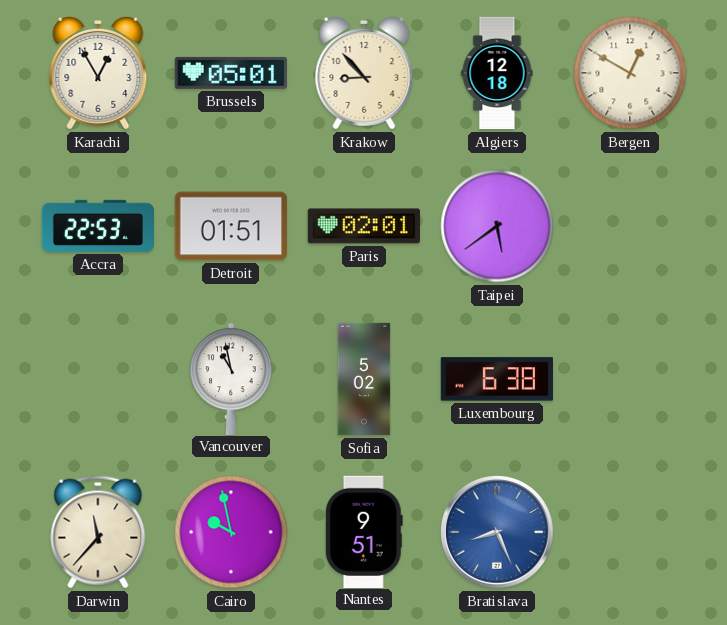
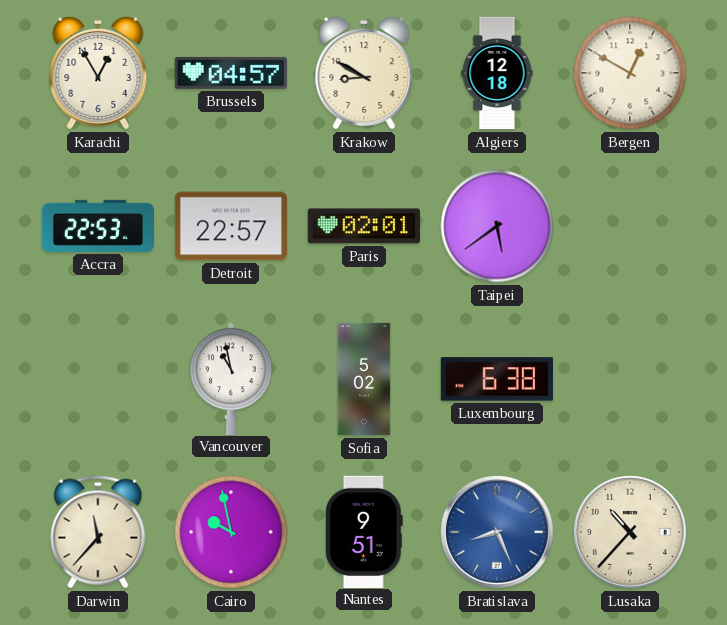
Brussels: 05:01 -> 04:57
Krakow: 8:53 -> 8:50
Detroit: 01:51 -> 22:57
Lusaka: none -> 10:37
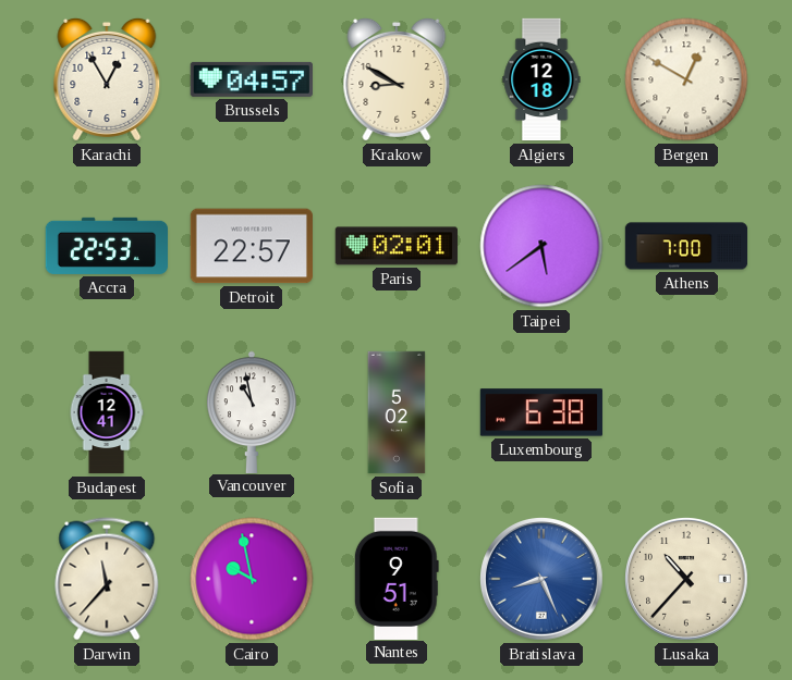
Athens: none -> 7:00
Budapest: none -> 12:41
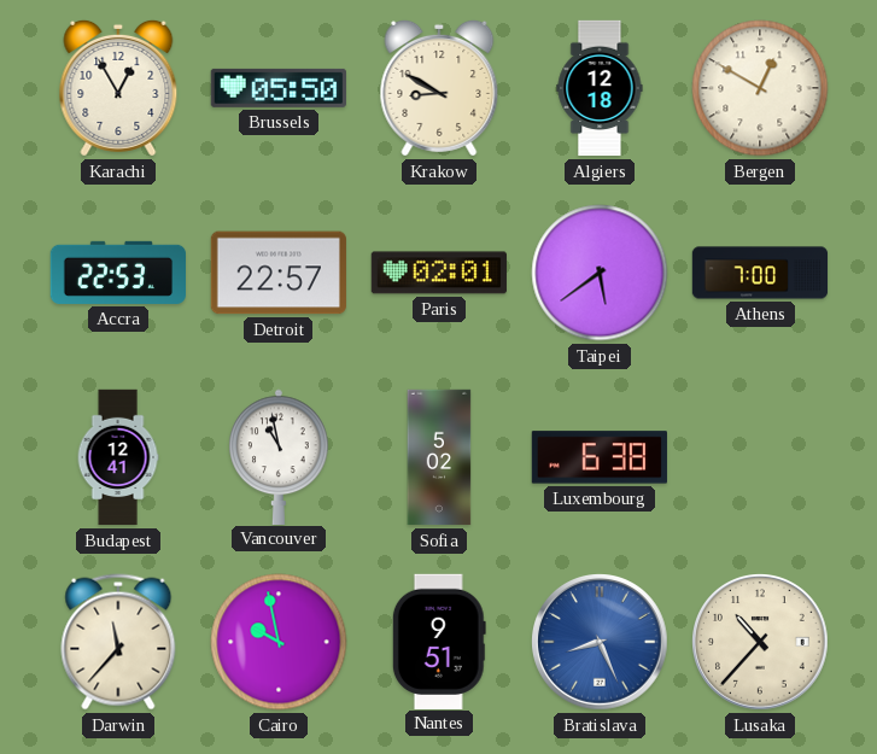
Brussels: 04:57 -> 05:50
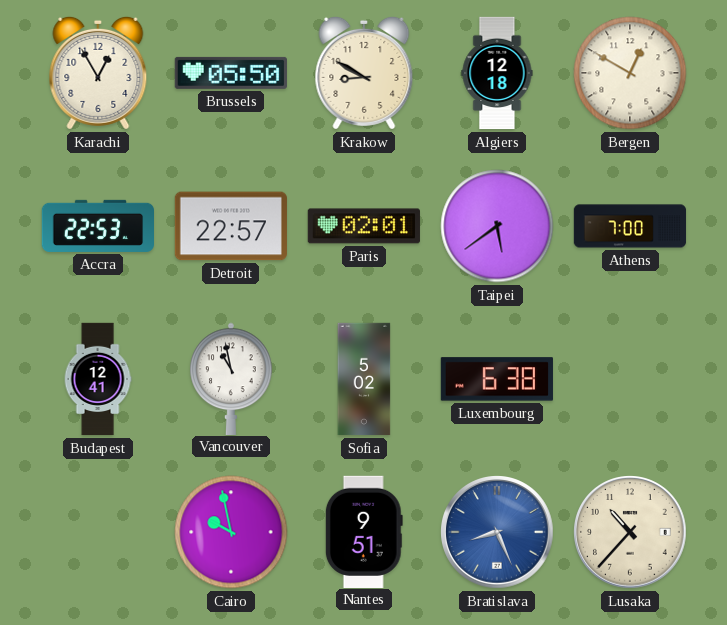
Darwin: 11:37 -> none
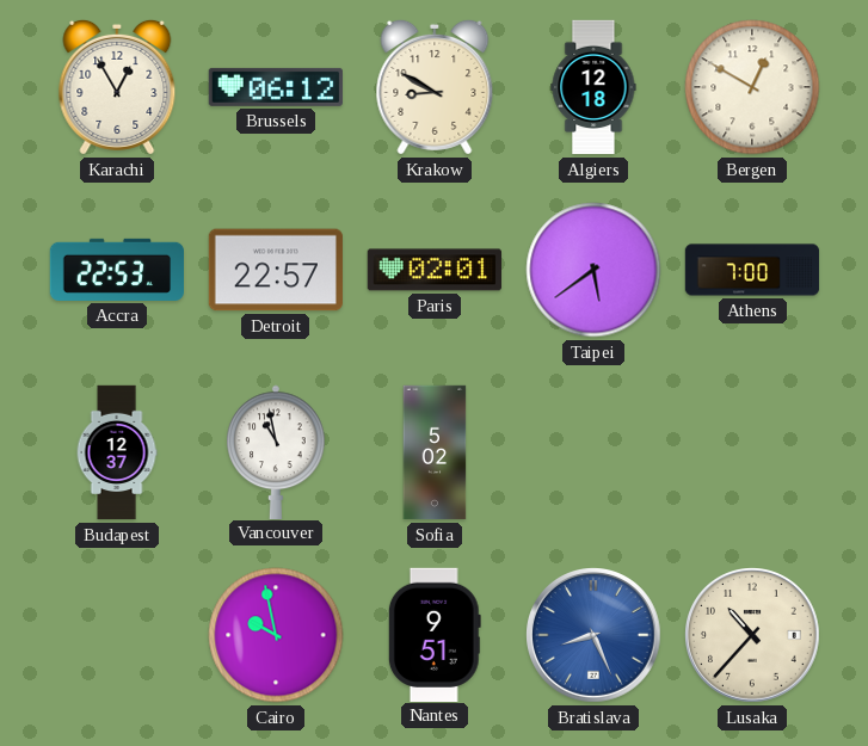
Brussels: 05:50 -> 06:12
Budapest: 12:41 -> 12:37
Luxembourg: 6:38 -> none
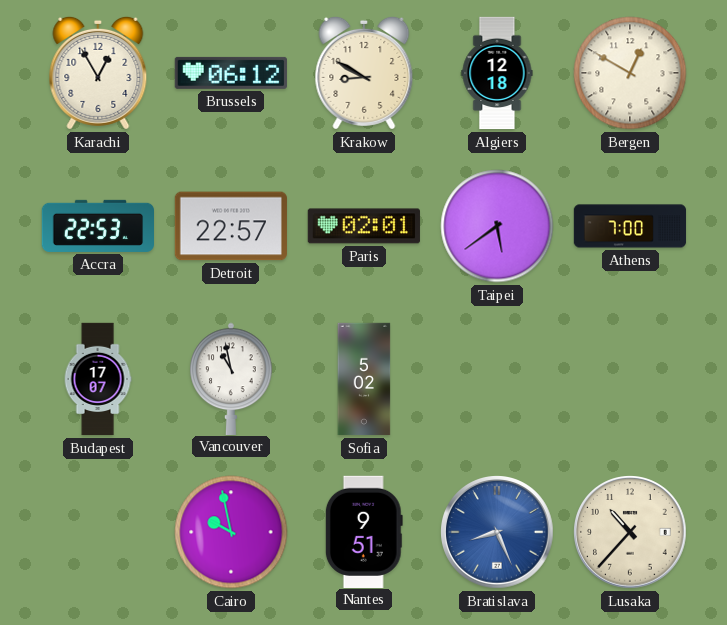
Budapest: 12:37 -> 17:07
